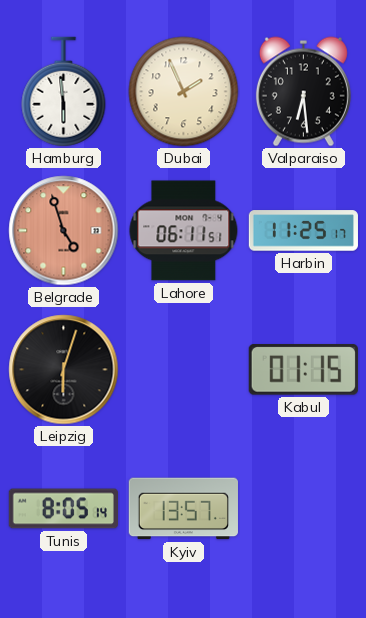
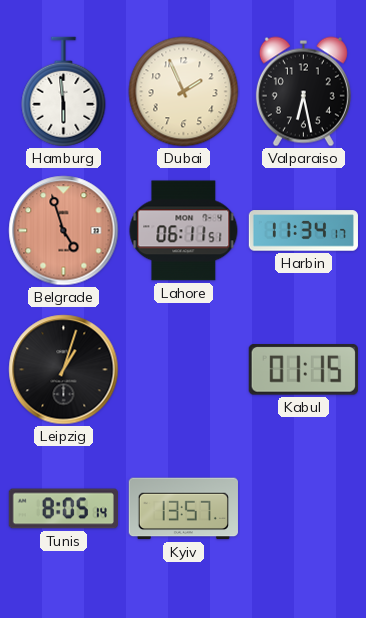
Valparaiso: 6:29 -> 6:28
Harbin: 11:25 -> 11:34
Leipzig: 6:03 -> 1:03
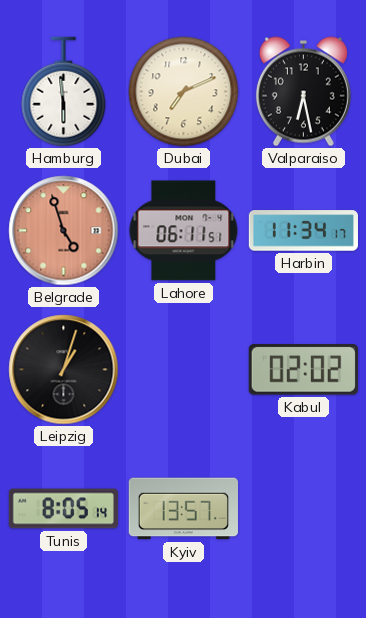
Dubai: 1:56 -> 7:11
Kabul: 01:15 -> 02:02
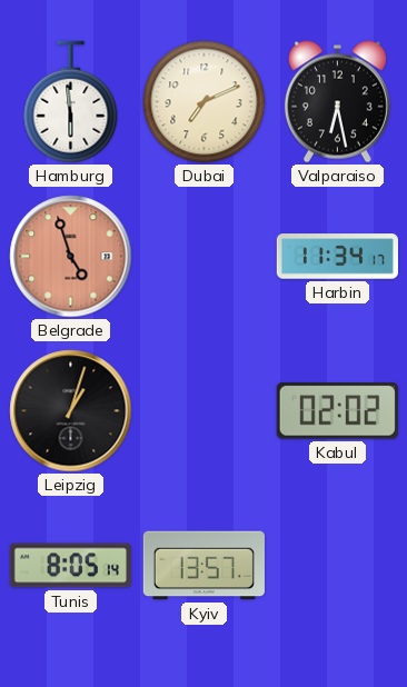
Lahore: 06:11 -> none
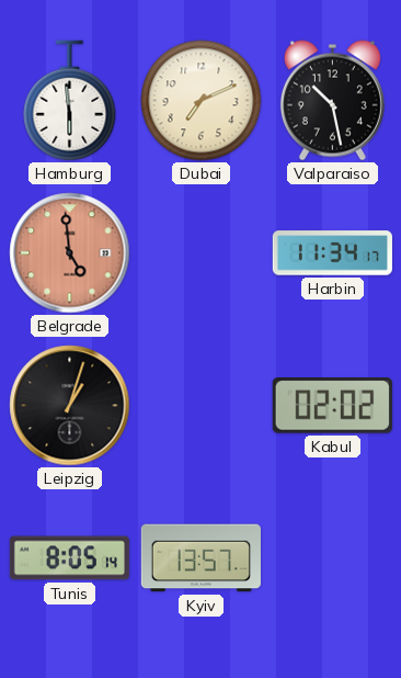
Valparaiso: 6:28 -> 10:28
Belgrade: 4:57 -> 4:59
